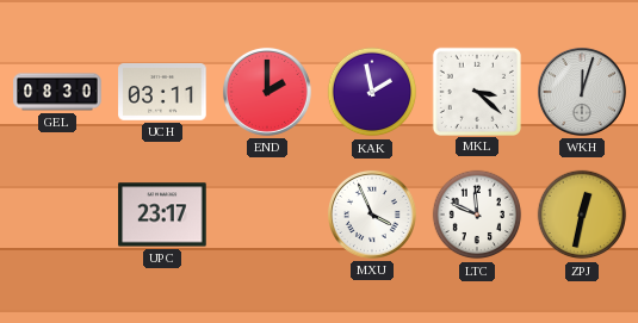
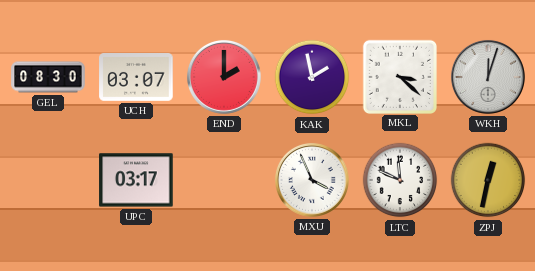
UCH: 03:11 -> 03:07
UPC: 23:17 -> 03:17
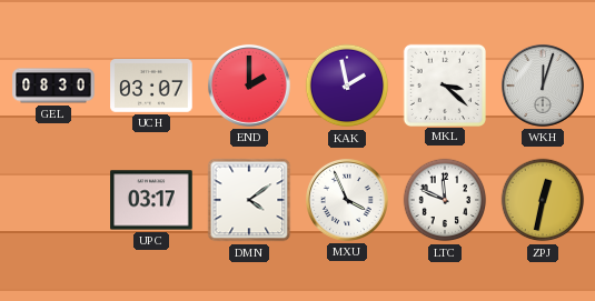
DMN: none -> 4:09
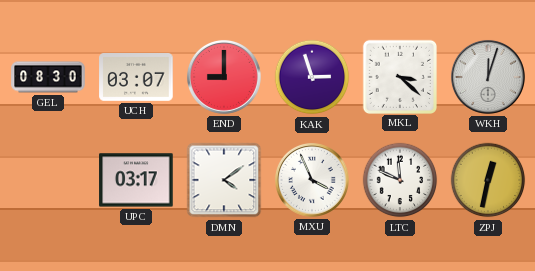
END: 2:00 -> 9:00
KAK: 1:58 -> 2:57
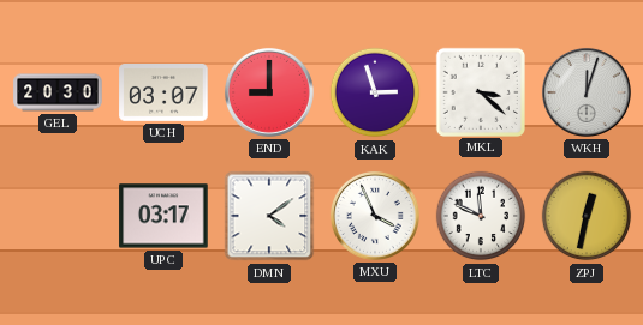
GEL: 08:30 -> 20:30
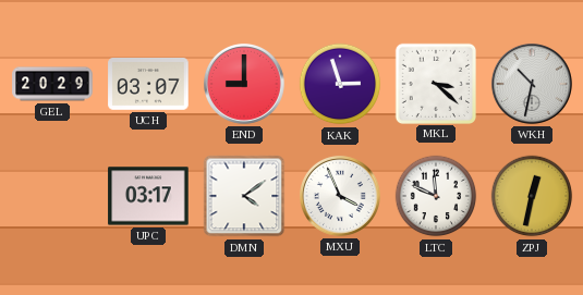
GEL: 20:30 -> 20:29
WKH: 12:03 -> 10:32
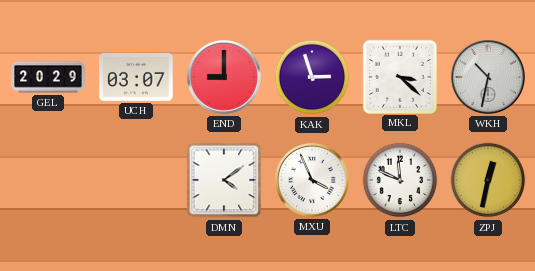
UPC: 03:17 -> none
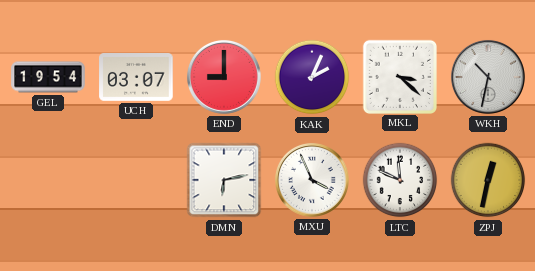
GEL: 20:29 -> 19:54
KAK: 2:57 -> 2:04
DMN: 4:09 -> 6:13
